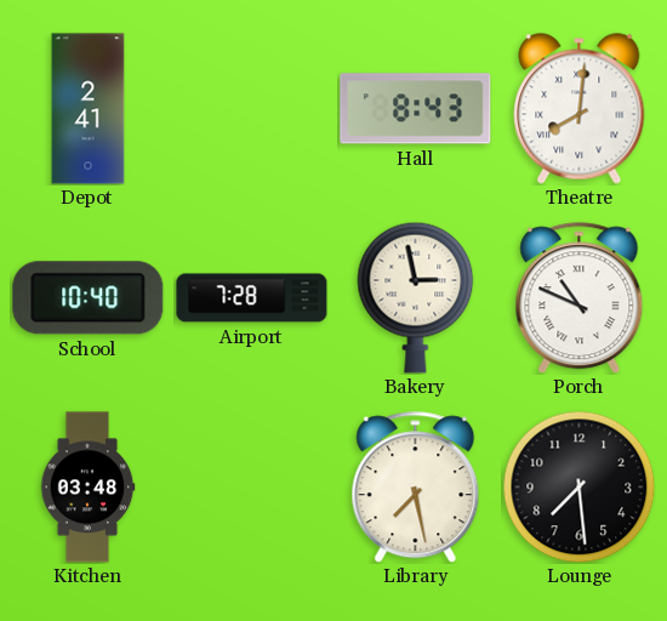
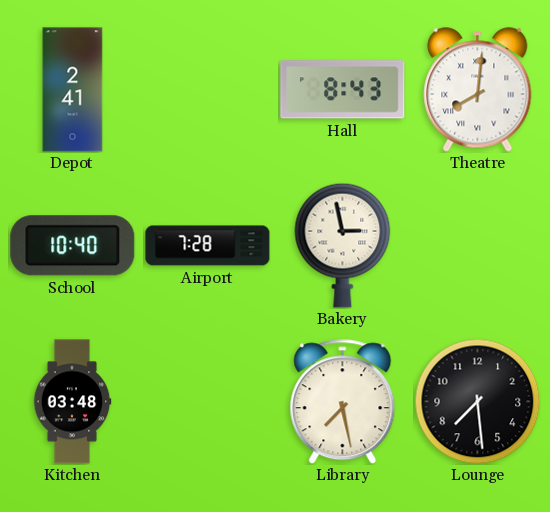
Porch: 10:49 -> none
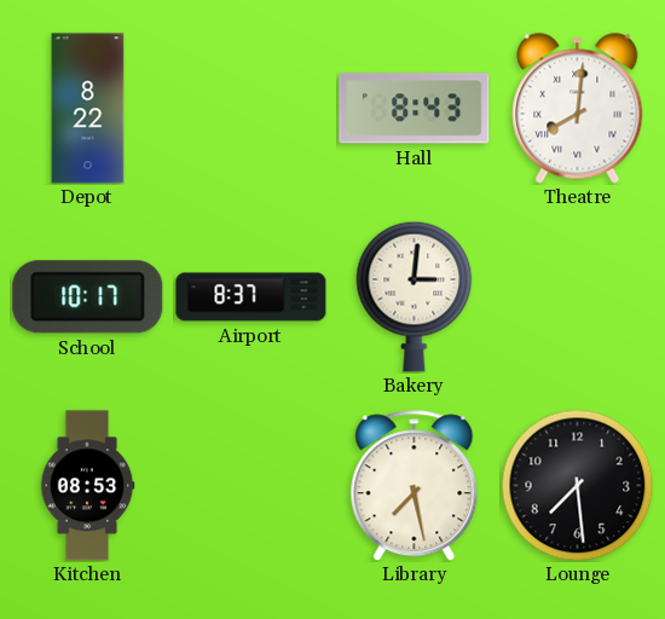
Depot: 2:41 -> 8:22
School: 10:40 -> 10:17
Airport: 7:28 -> 8:37
Bakery: 2:58 -> 3:01
Kitchen: 03:48 -> 08:53
